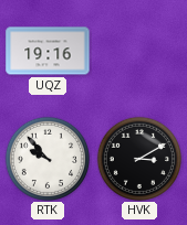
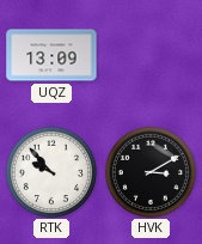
UQZ: 19:16 -> 13:09
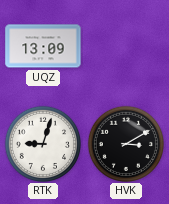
RTK: 9:53 -> 9:03
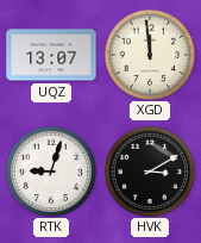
UQZ: 13:09 -> 13:07
XGD: none -> 11:59
